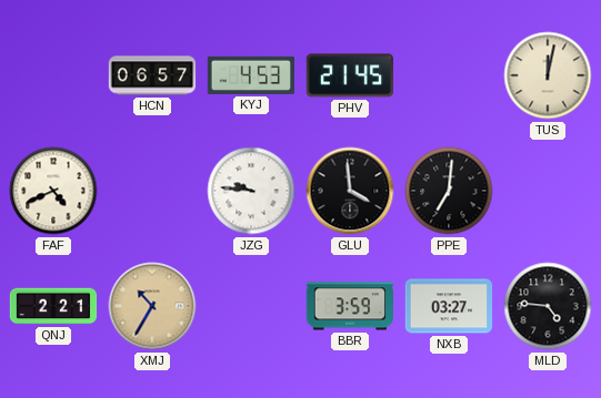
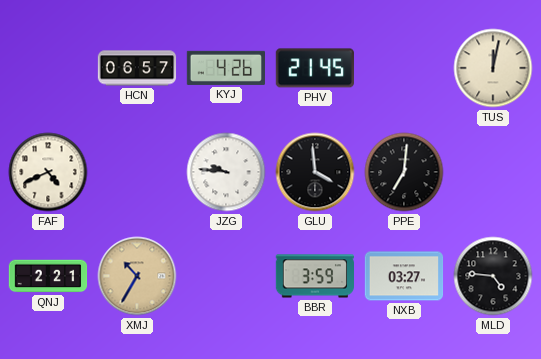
KYJ: 4:53 -> 4:26
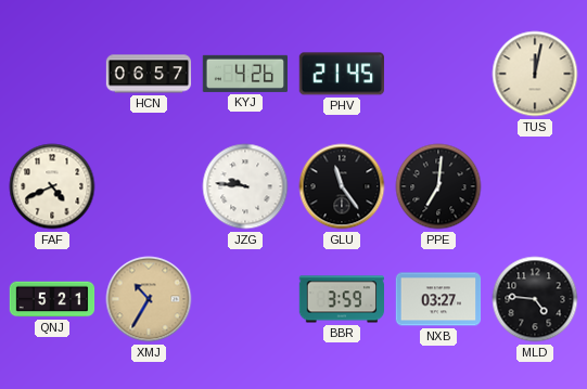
GLU: 3:59 -> 11:24
QNJ: 2:21 -> 5:21
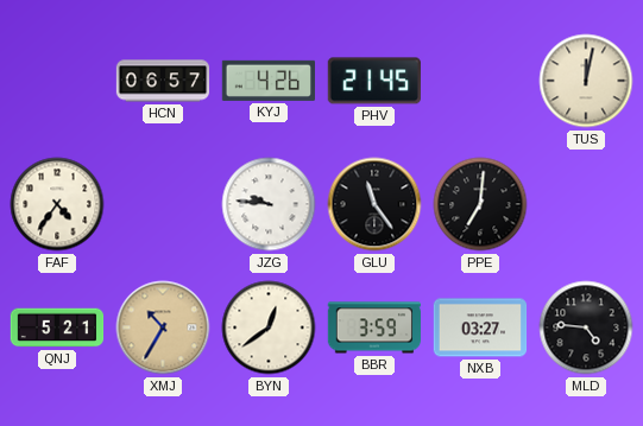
FAF: 4:41 -> 4:36
BYN: none -> 12:39
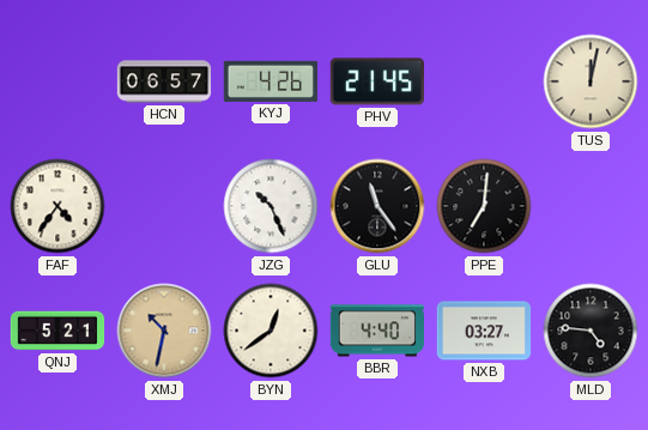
JZG: 9:46 -> 10:26
XMJ: 10:35 -> 10:32
BBR: 3:59 -> 4:40
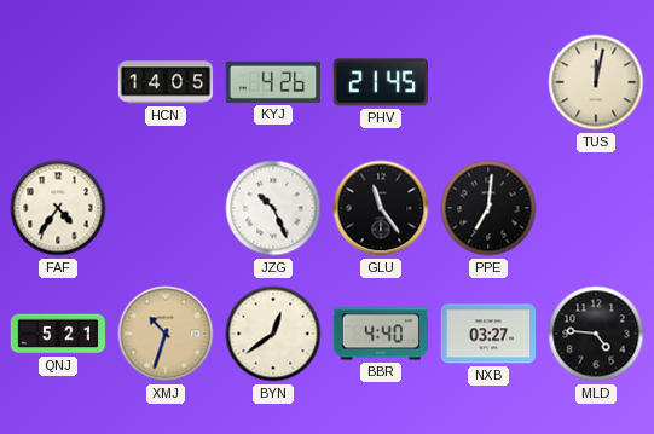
HCN: 06:57 -> 14:05
XMJ: 10:32 -> 10:33
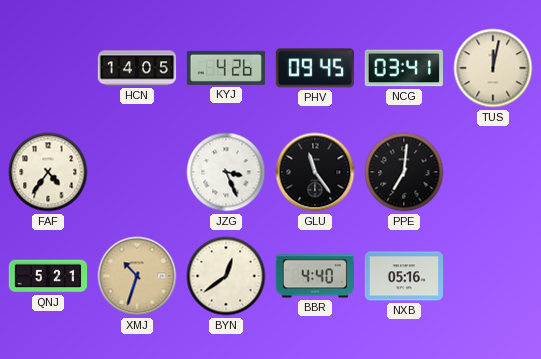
PHV: 21:45 -> 09:45
NCG: none -> 03:41
JZG: 10:26 -> 3:26
NXB: 03:27 -> 05:16
MLD: 4:46 -> none
